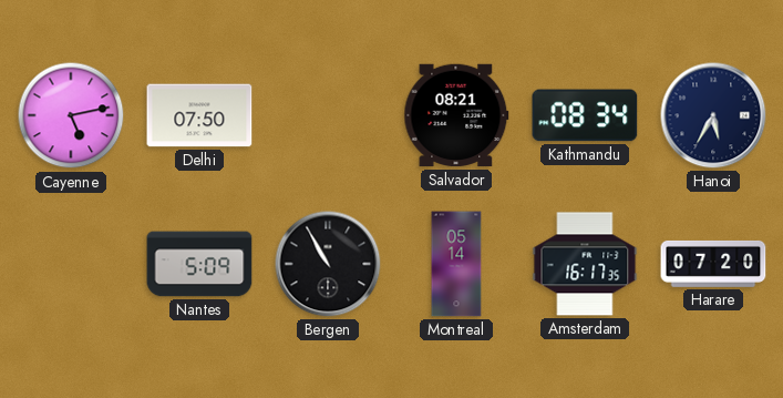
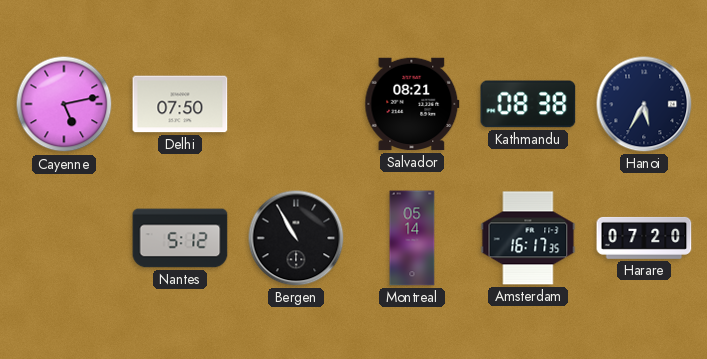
Kathmandu: 08:34 -> 08:38
Nantes: 5:09 -> 5:12
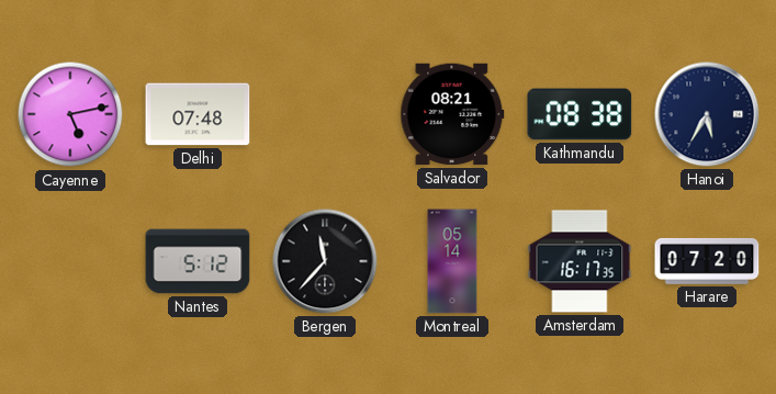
Delhi: 07:50 -> 07:48
Bergen: 10:55 -> 11:37
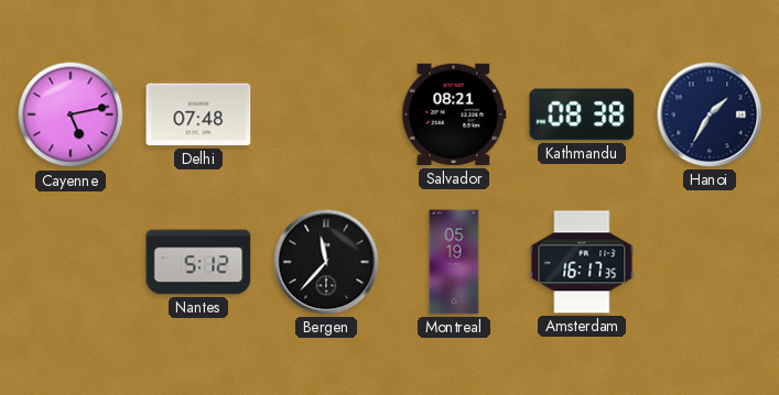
Hanoi: 5:35 -> 1:35
Montreal: 05:14 -> 05:19
Harare: 07:20 -> none
